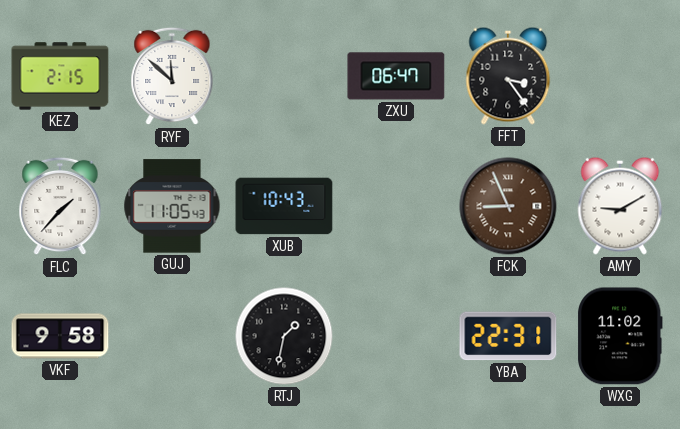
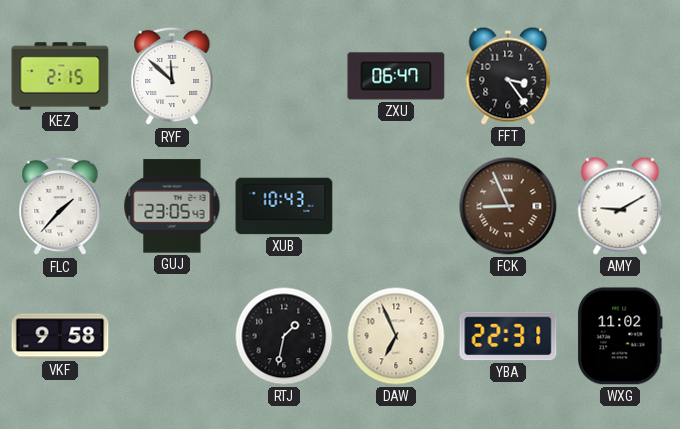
GUJ: 11:05 -> 23:05
DAW: none -> 6:56
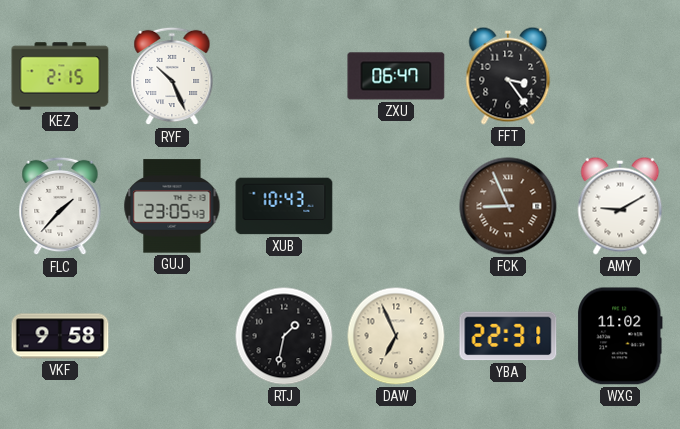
RYF: 11:52 -> 10:26
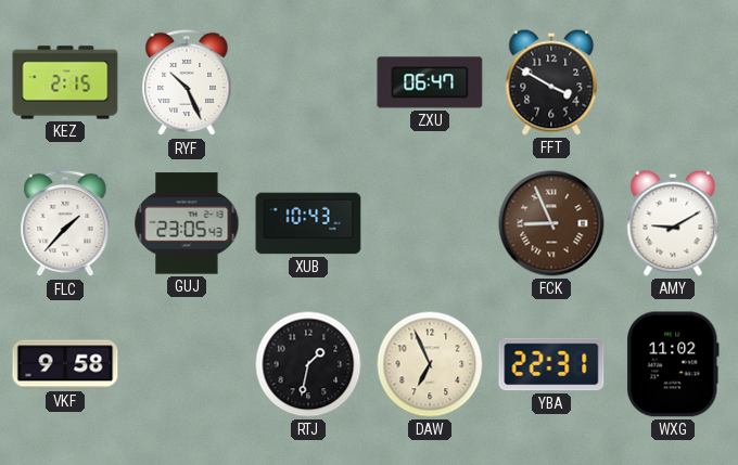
FFT: 3:24 -> 3:50
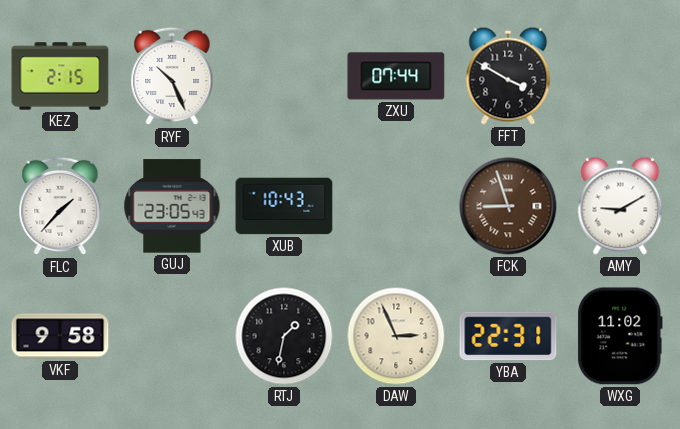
ZXU: 06:47 -> 07:44
FCK: 8:56 -> 8:57
DAW: 6:56 -> 2:56
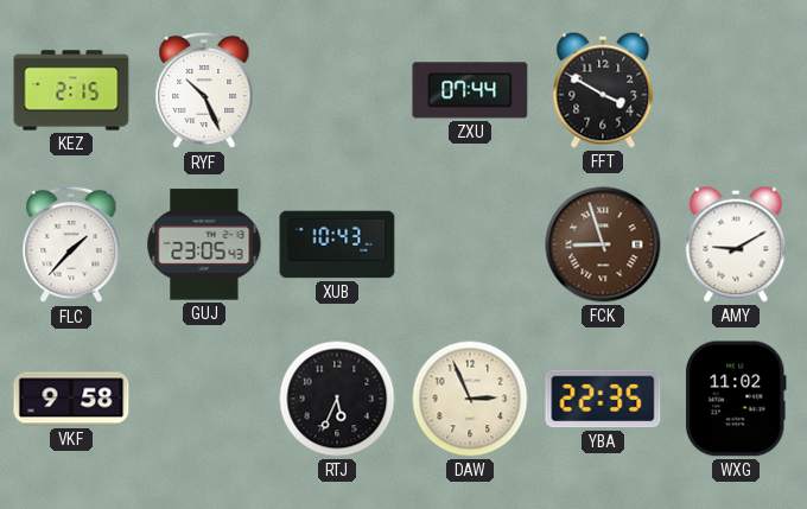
RTJ: 1:32 -> 5:34
YBA: 22:31 -> 22:35
